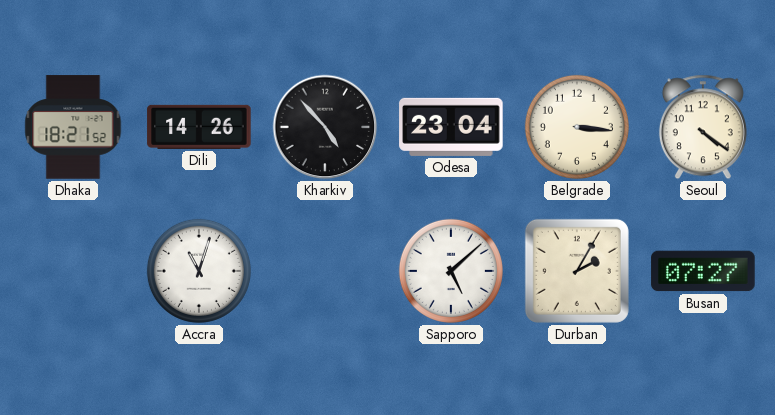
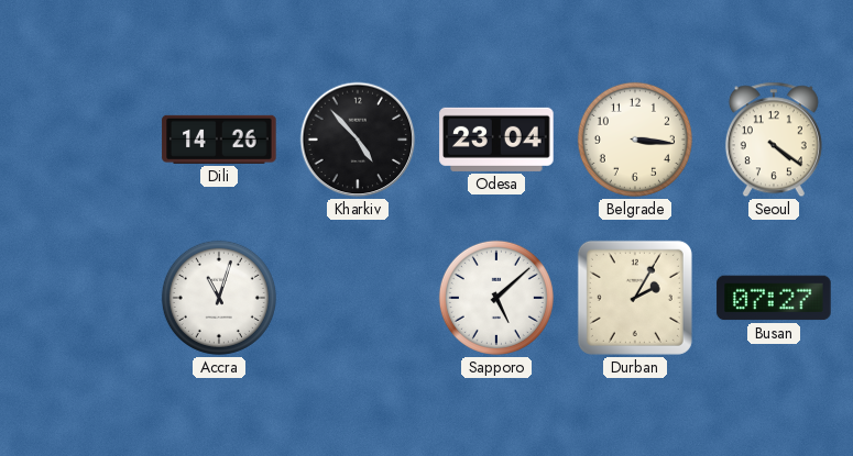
Dhaka: 18:21 -> none
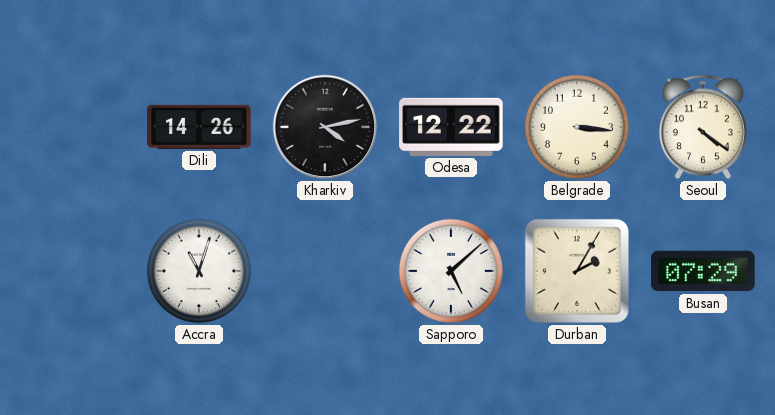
Kharkiv: 4:53 -> 4:13
Odesa: 23:04 -> 12:22
Busan: 07:27 -> 07:29
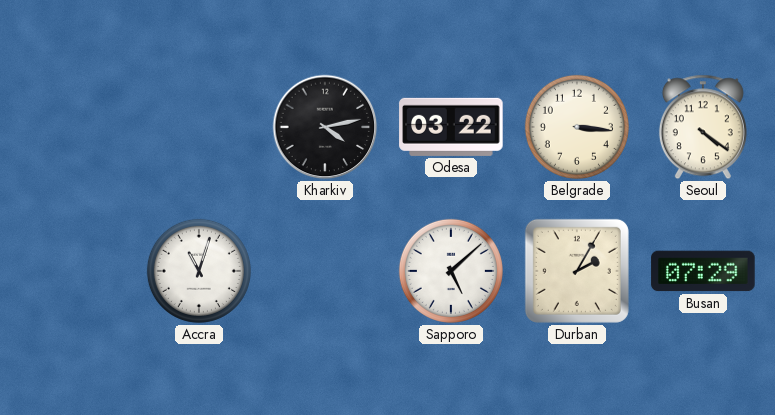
Dili: 14:26 -> none
Odesa: 12:22 -> 03:22
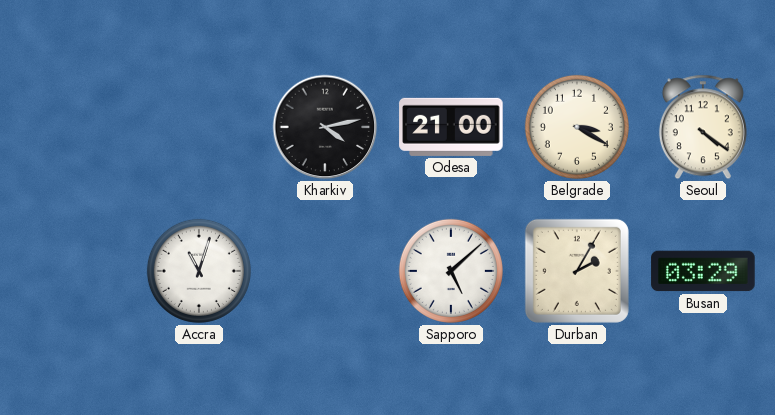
Odesa: 03:22 -> 21:00
Belgrade: 3:16 -> 3:20
Busan: 07:29 -> 03:29
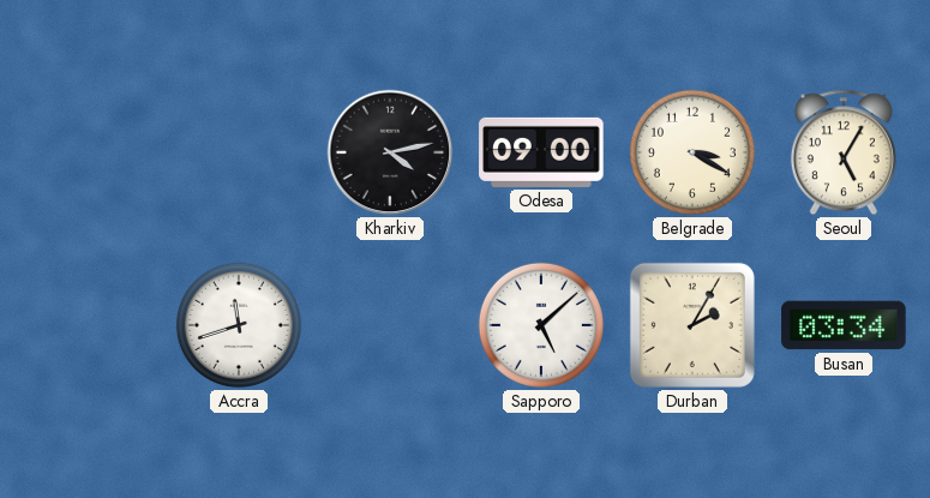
Odesa: 21:00 -> 09:00
Seoul: 4:21 -> 5:05
Accra: 11:03 -> 11:42
Busan: 03:29 -> 03:34
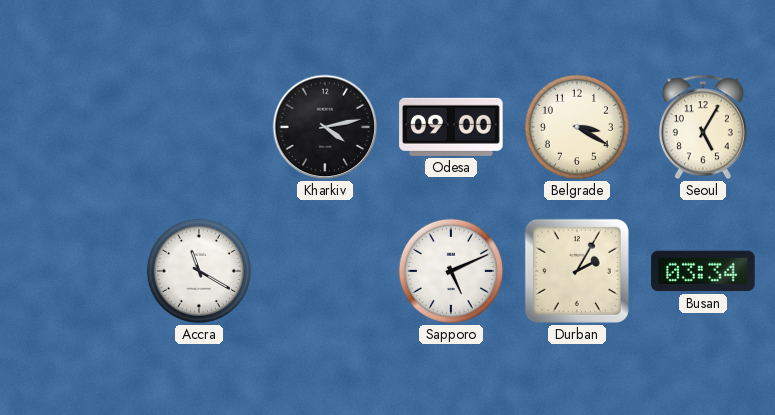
Accra: 11:42 -> 11:20
Sapporo: 5:08 -> 5:11
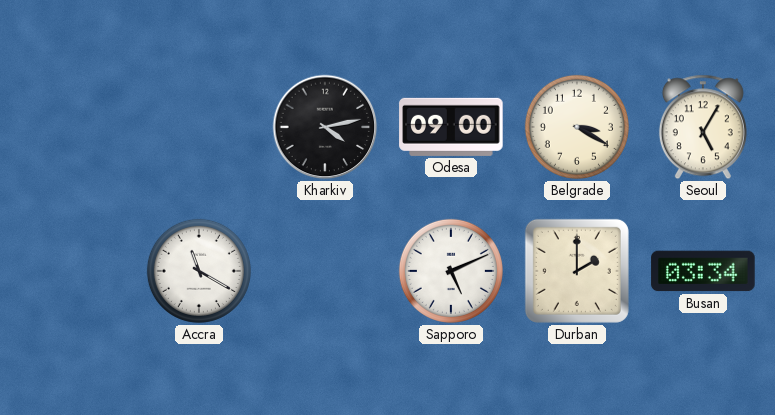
Durban: 2:05 -> 2:00
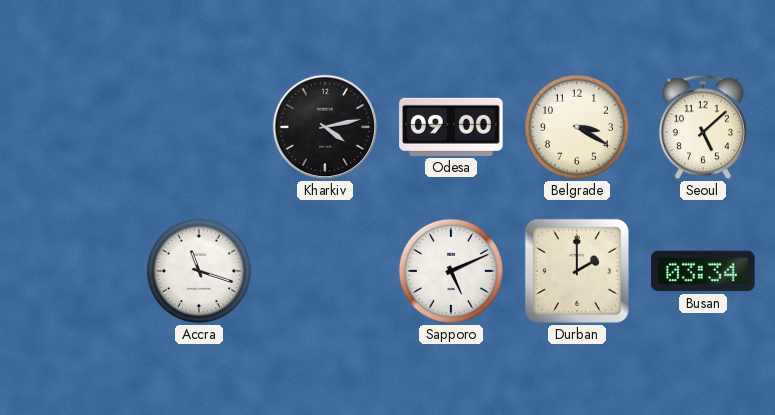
Seoul: 5:05 -> 5:08
Accra: 11:20 -> 11:18
